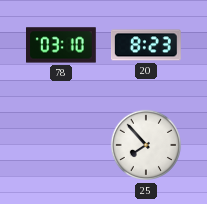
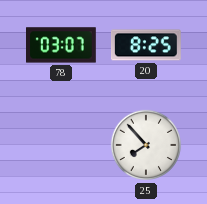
78: 03:10 -> 03:07
20: 8:23 -> 8:25
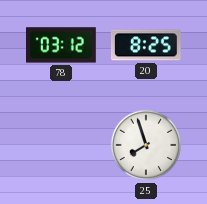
78: 03:07 -> 03:12
25: 7:53 -> 7:57
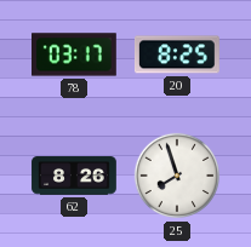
78: 03:12 -> 03:17
62: none -> 8:26
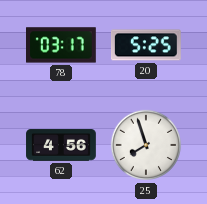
20: 8:25 -> 5:25
62: 8:26 -> 4:56
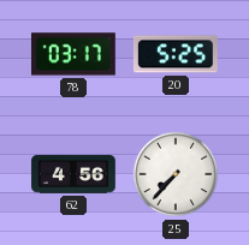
25: 7:57 -> 7:37
